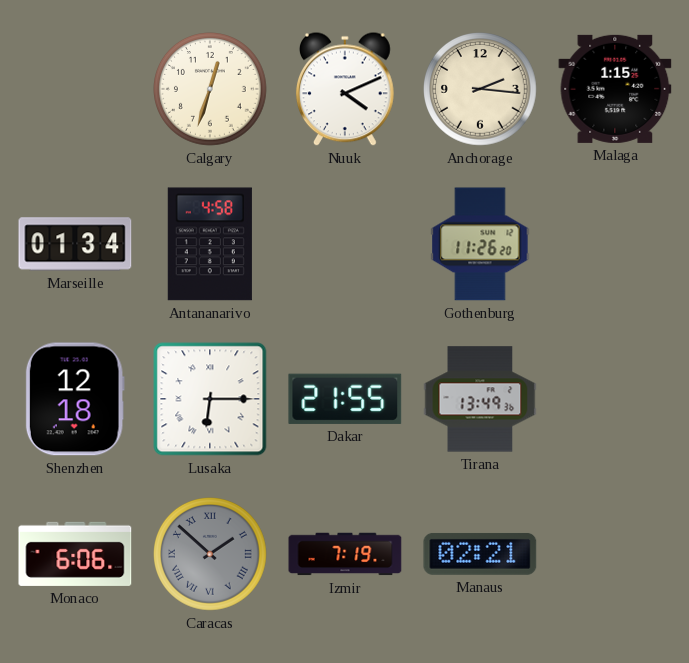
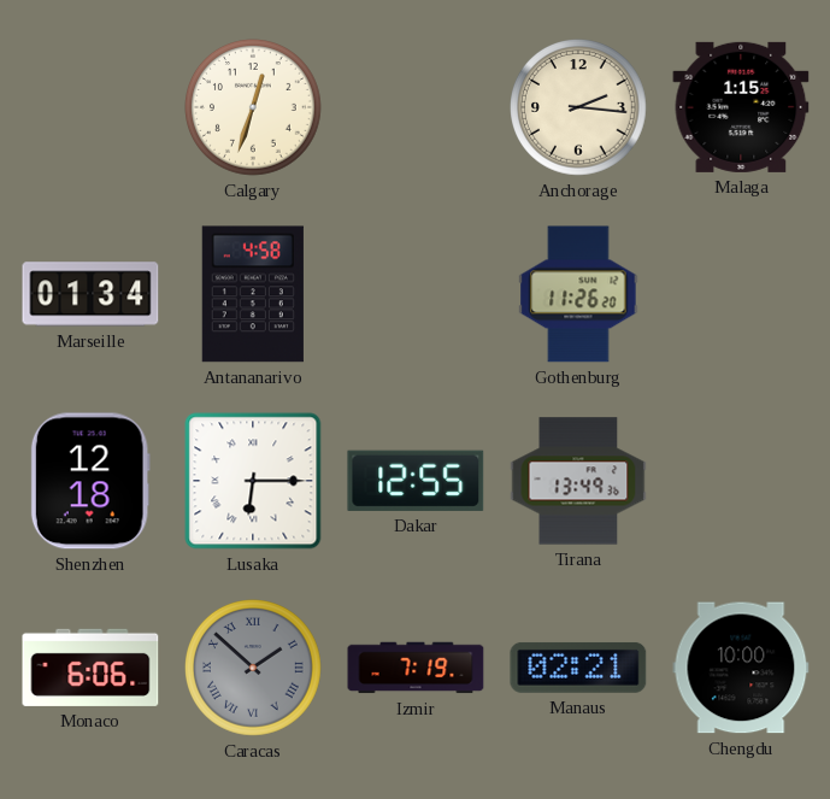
Nuuk: 4:11 -> none
Dakar: 21:55 -> 12:55
Chengdu: none -> 10:00
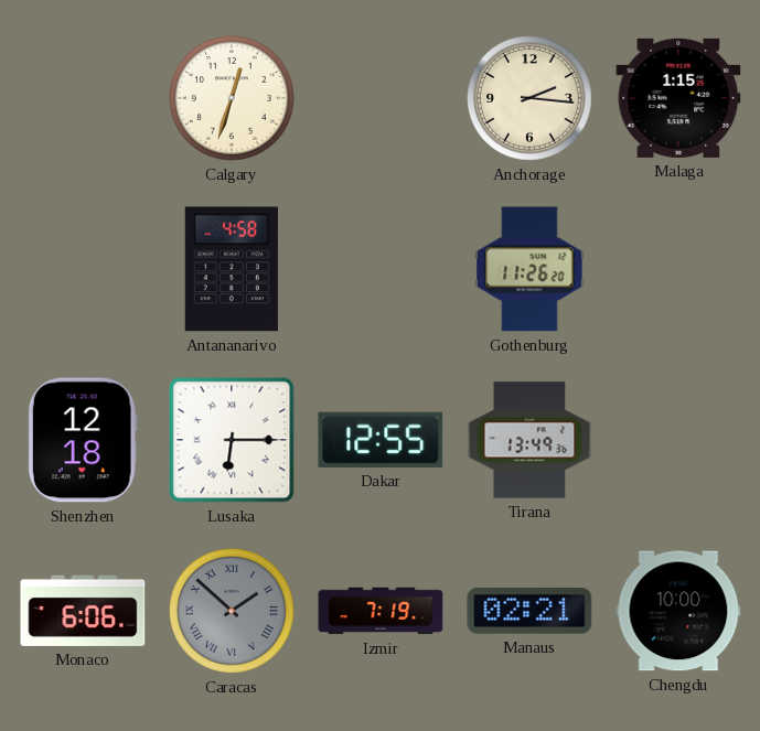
Marseille: 01:34 -> none
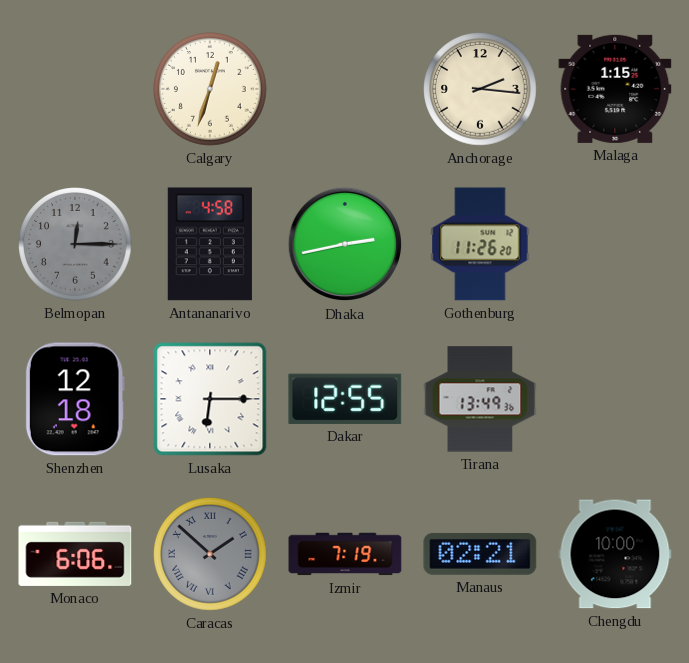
Belmopan: none -> 12:15
Dhaka: none -> 2:43
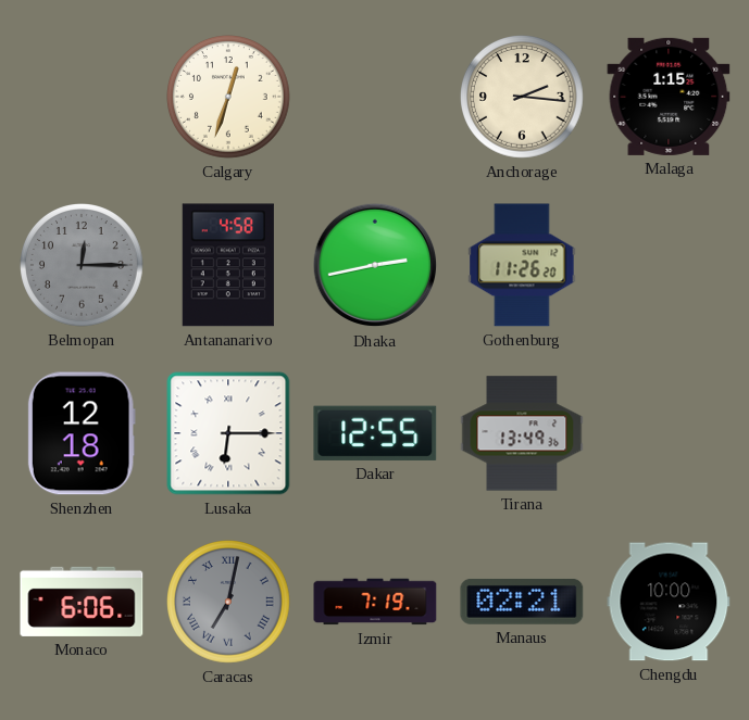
Caracas: 1:52 -> 7:02
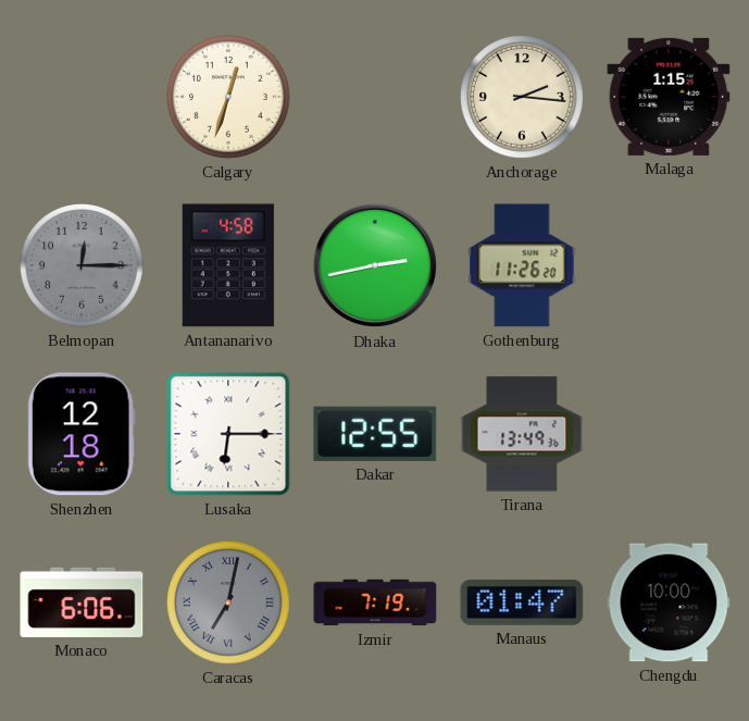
Manaus: 02:21 -> 01:47
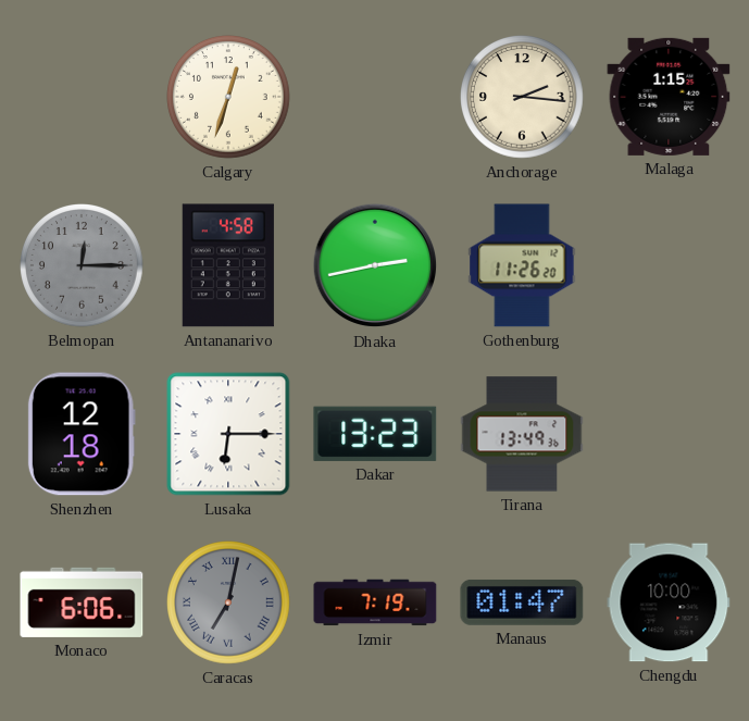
Dakar: 12:55 -> 13:23
